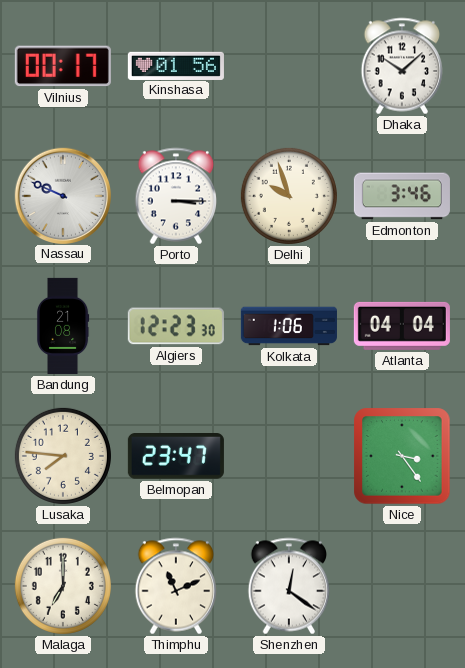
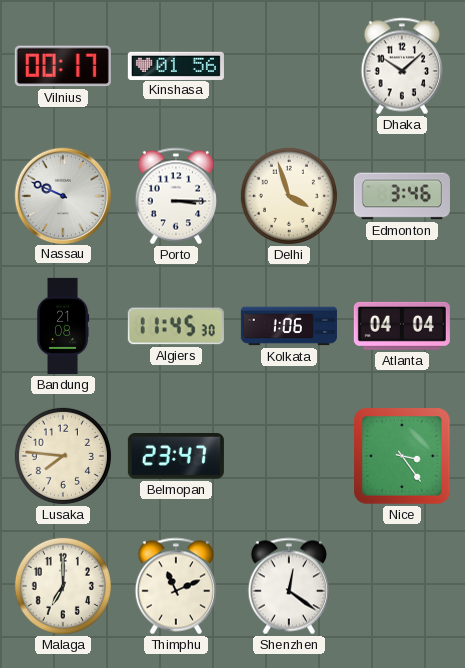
Delhi: 9:57 -> 3:57
Algiers: 12:23 -> 11:45
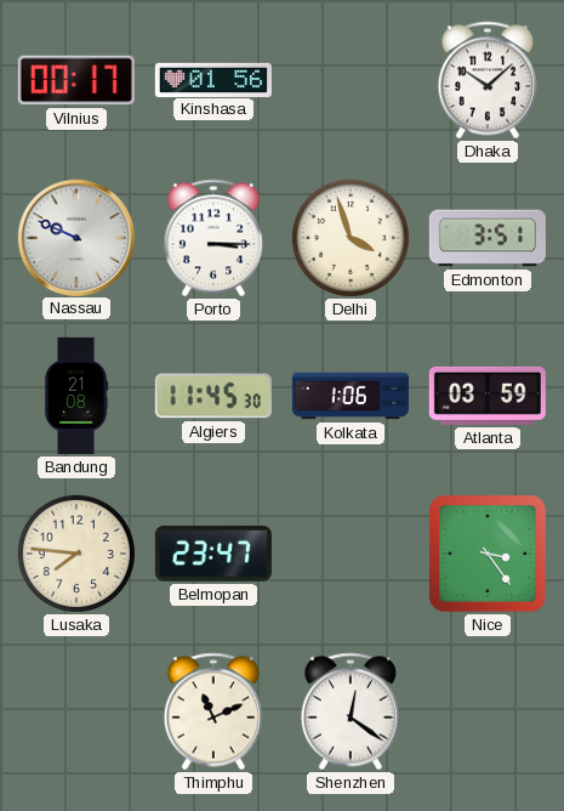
Edmonton: 3:46 -> 3:51
Atlanta: 04:04 -> 03:59
Malaga: 7:00 -> none
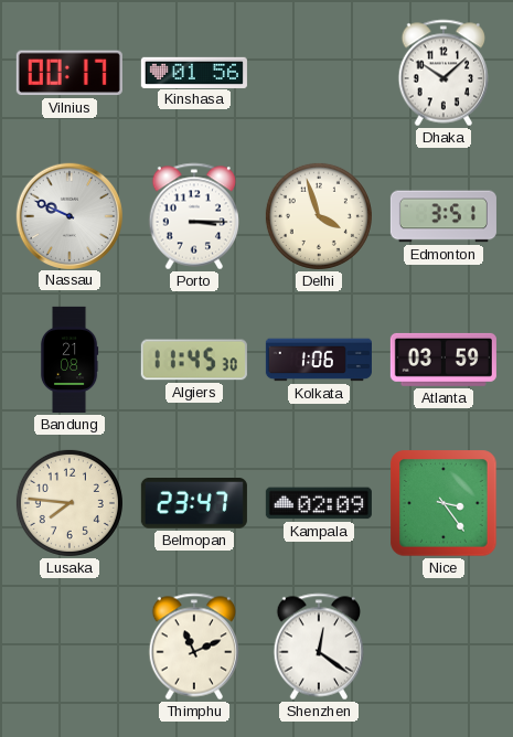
Kampala: none -> 02:09
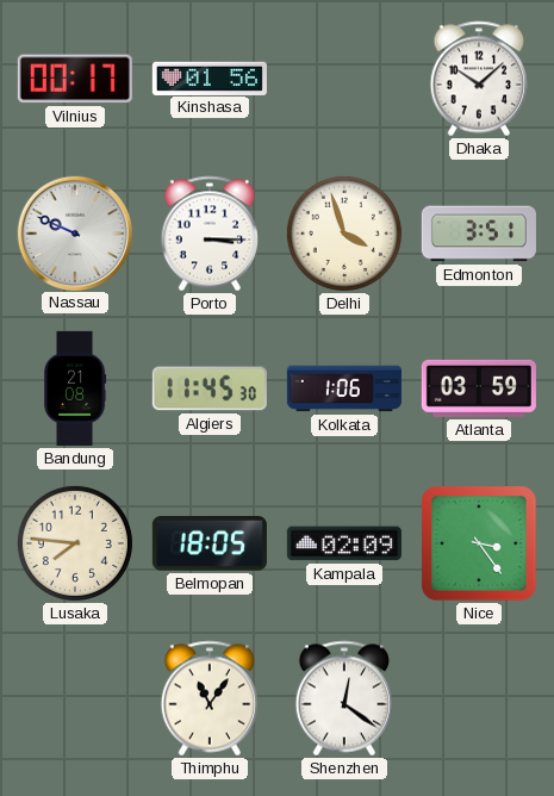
Belmopan: 23:47 -> 18:05
Thimphu: 11:11 -> 11:06
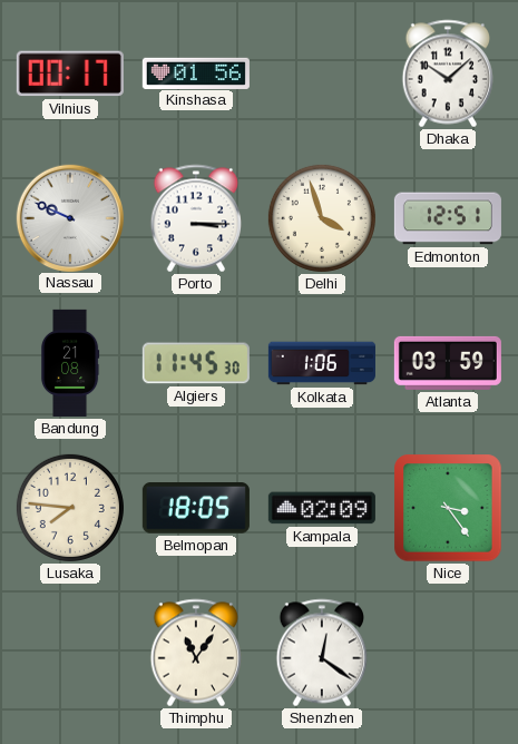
Edmonton: 3:51 -> 12:51
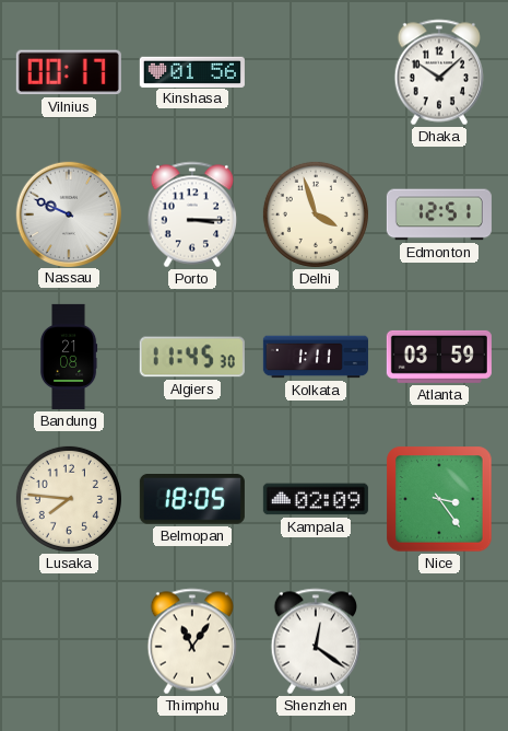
Kolkata: 1:06 -> 1:11
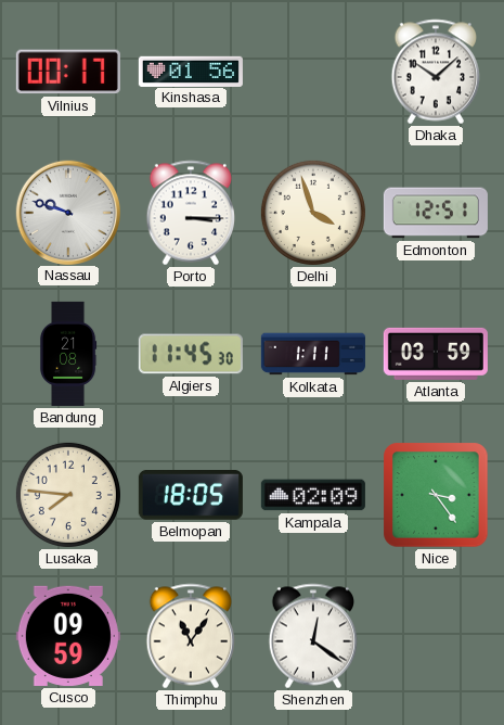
Nassau: 9:49 -> 9:48
Cusco: none -> 09:59
